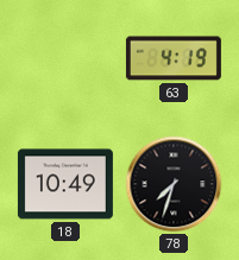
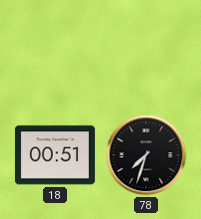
63: 4:19 -> none
18: 10:49 -> 00:51
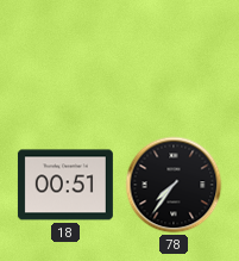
78: 7:33 -> 7:36
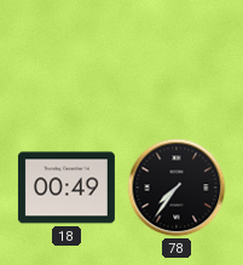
18: 00:51 -> 00:49
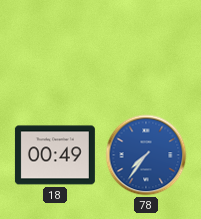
78 dial: black -> blue
